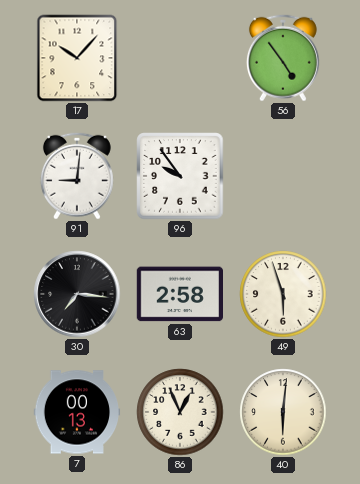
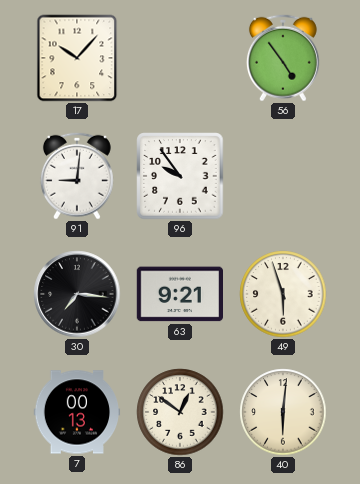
63: 2:58 -> 9:21
86: 12:56 -> 12:51
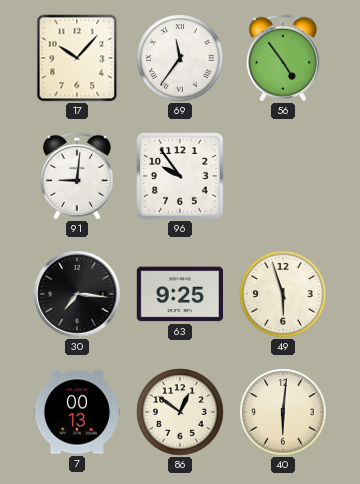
69: none -> 11:36
63: 9:21 -> 9:25
